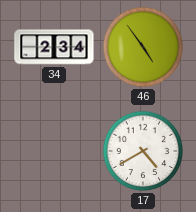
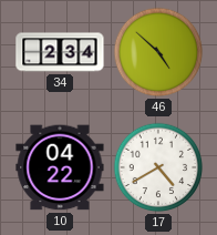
46: 4:54 -> 4:52
10: none -> 04:22
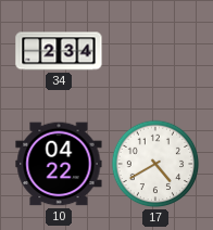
46: 4:52 -> none
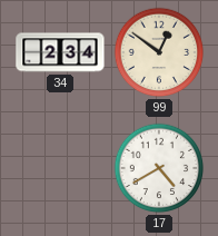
99: none -> 12:51
10: 04:22 -> none
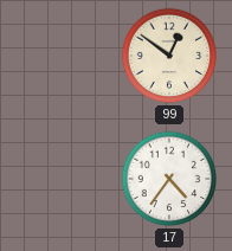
34: 2:34 -> none
17: 4:40 -> 4:36
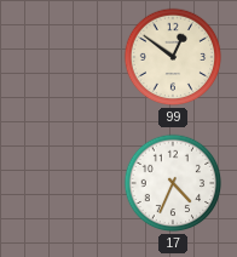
17: 4:36 -> 4:34
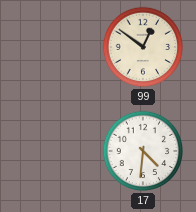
17: 4:34 -> 4:31
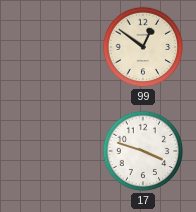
17: 4:31 -> 3:48
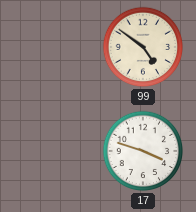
99: 12:51 -> 4:51
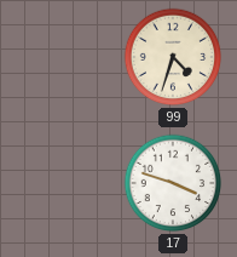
99: 4:51 -> 4:33
